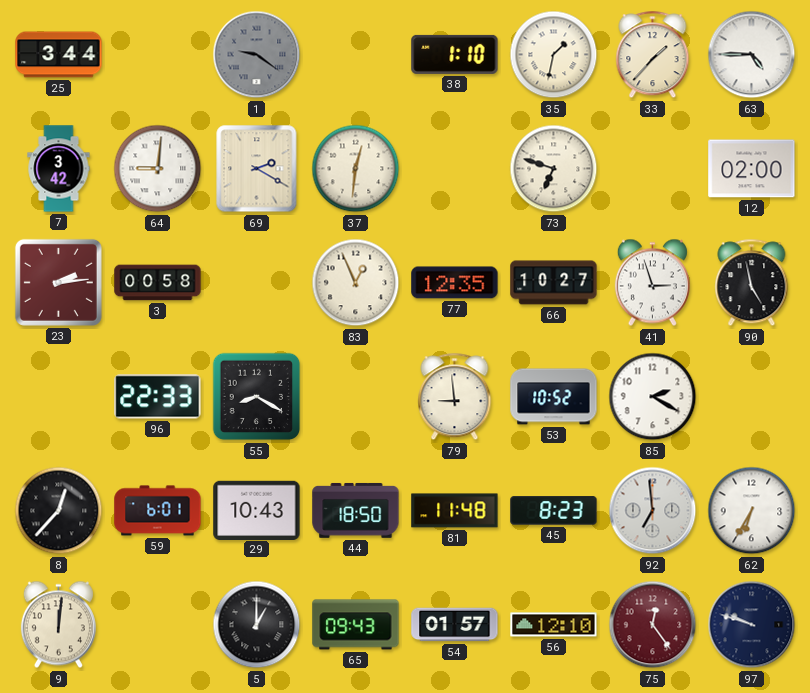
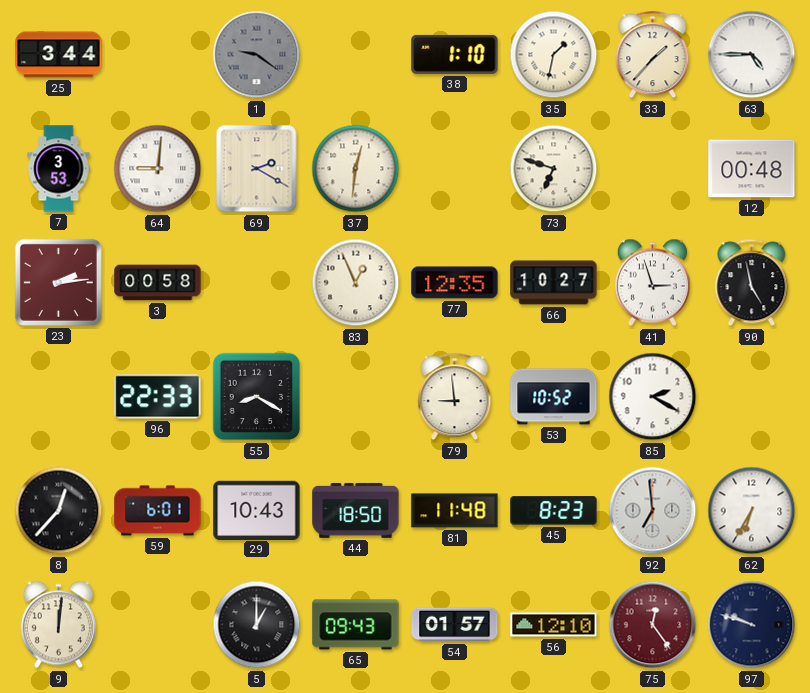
7: 3:42 -> 3:53
12: 02:00 -> 00:48
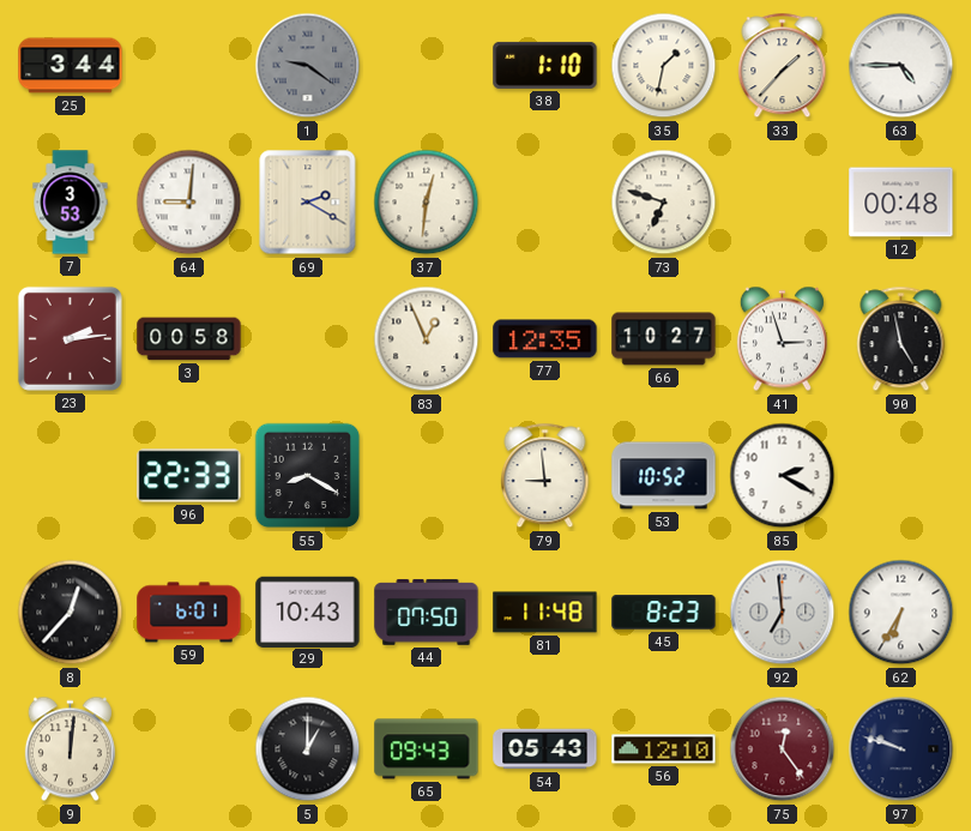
44: 18:50 -> 07:50
54: 01:57 -> 05:43
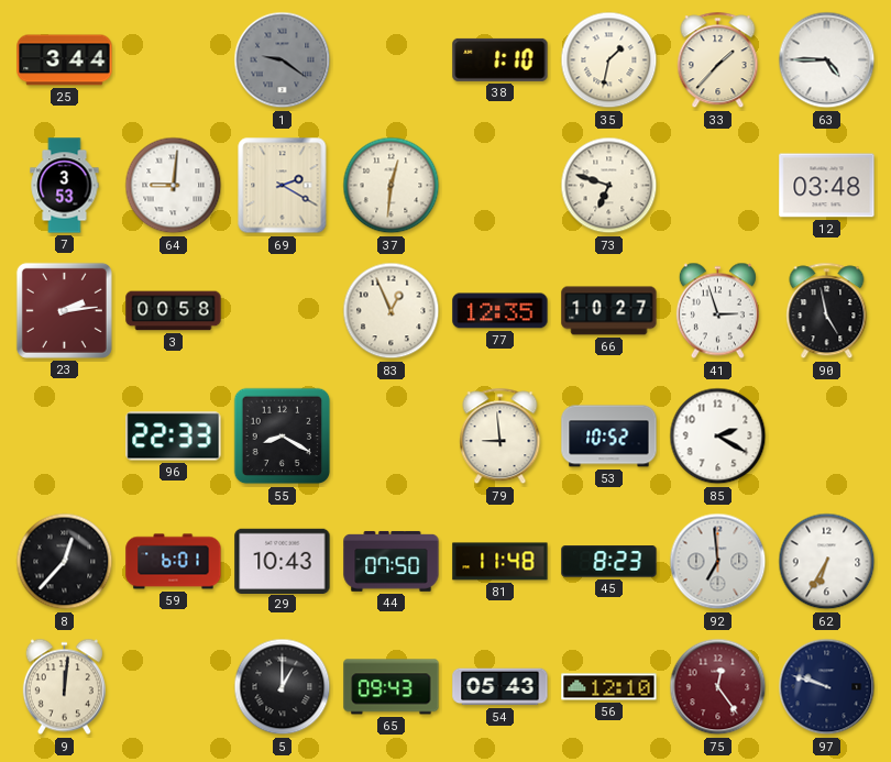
12: 00:48 -> 03:48
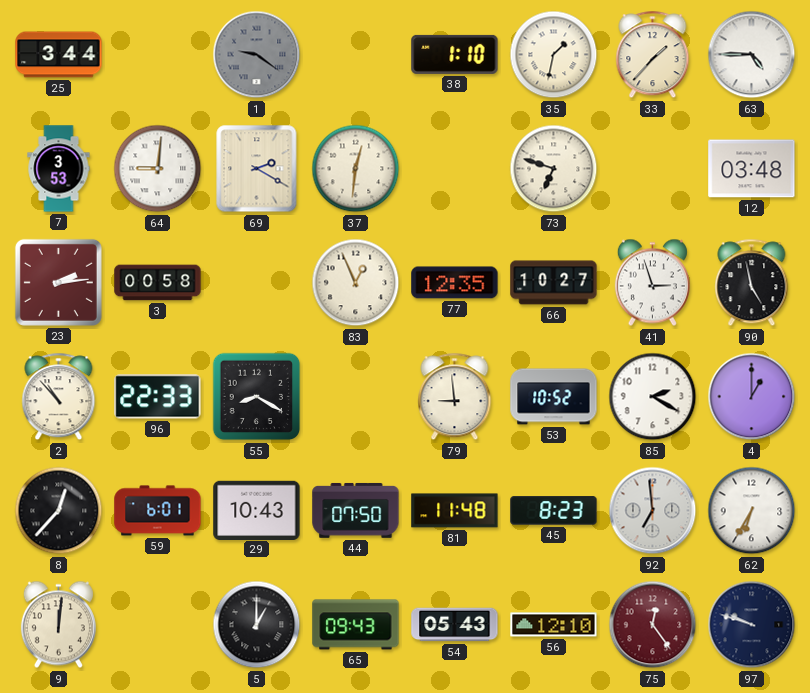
2: none -> 10:53
4: none -> 1:00
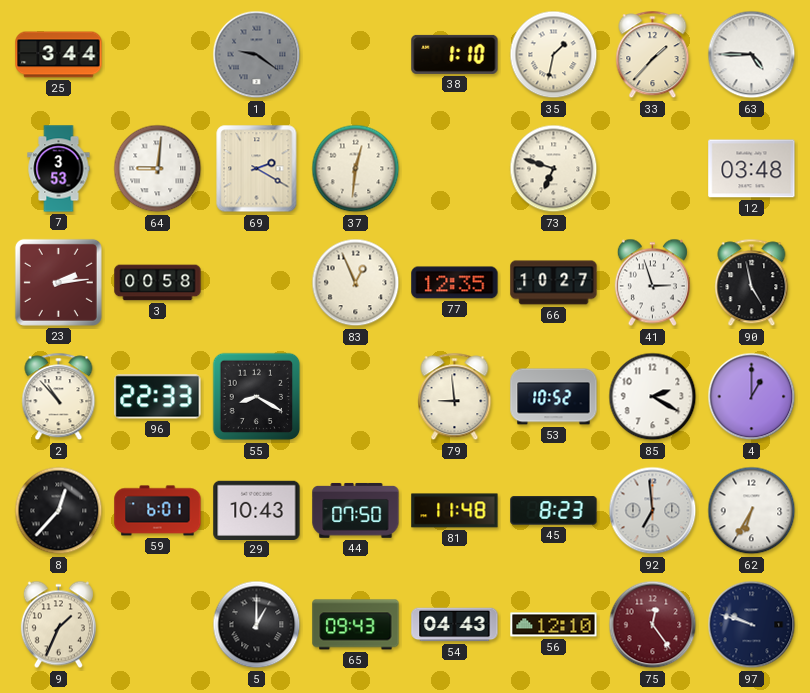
9: 12:01 -> 1:34
54: 05:43 -> 04:43
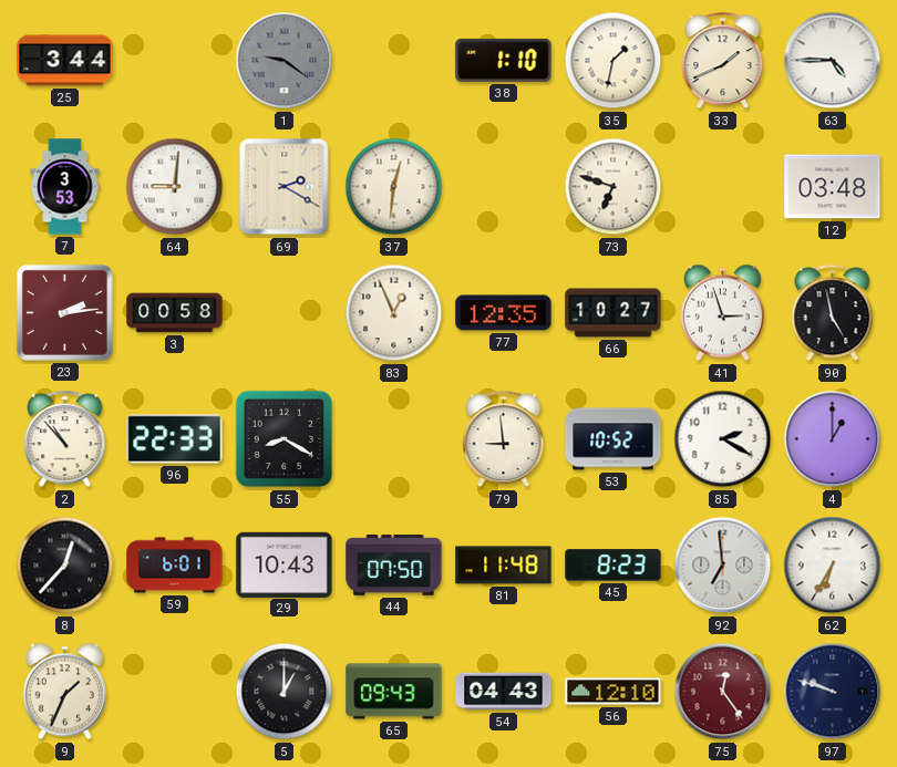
33: 1:37 -> 1:41
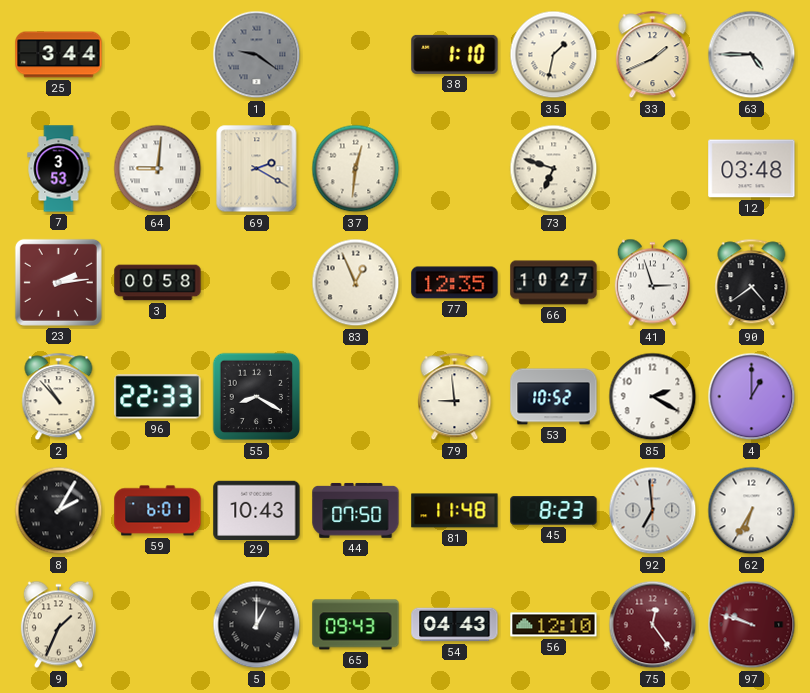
90: 4:58 -> 4:39
8: 12:37 -> 2:05
97 dial: navy -> burgundy
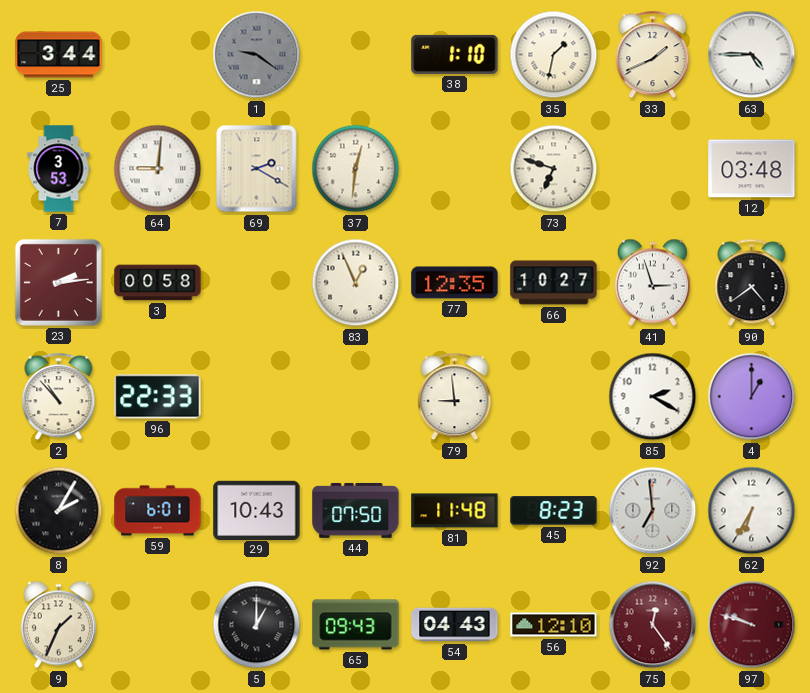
55: 8:20 -> none
53: 10:52 -> none
